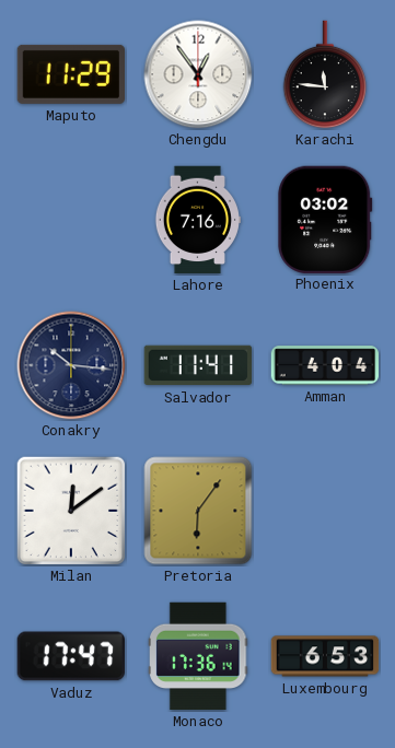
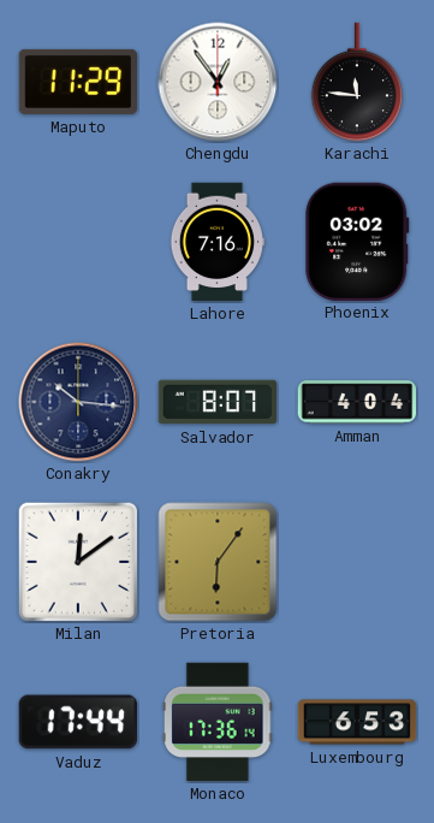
Salvador: 11:41 -> 8:07
Vaduz: 17:47 -> 17:44
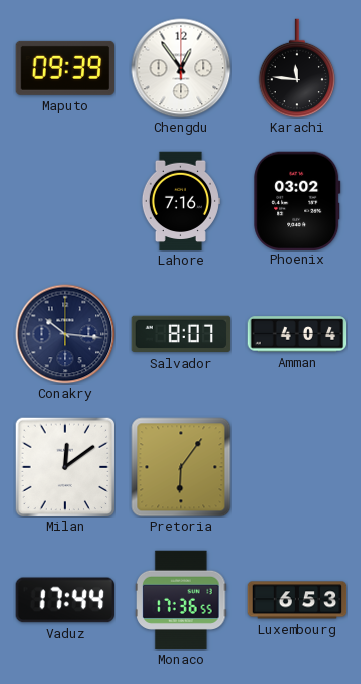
Maputo: 11:29 -> 09:39
Monaco: 17:36:14 -> 17:36:55
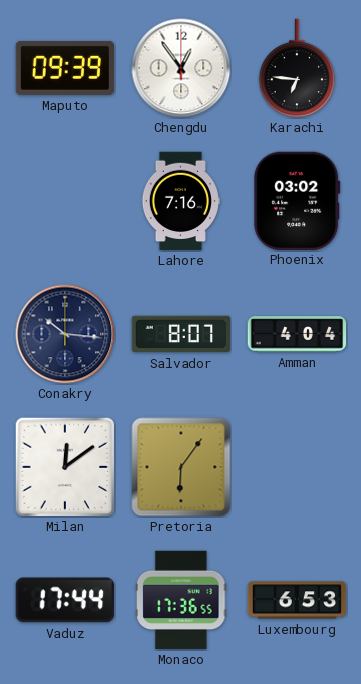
Karachi: 11:46 -> 6:46
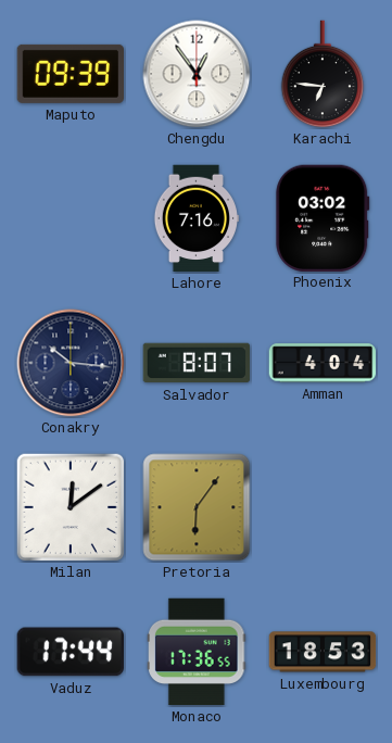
Luxembourg: 6:53 -> 18:53
